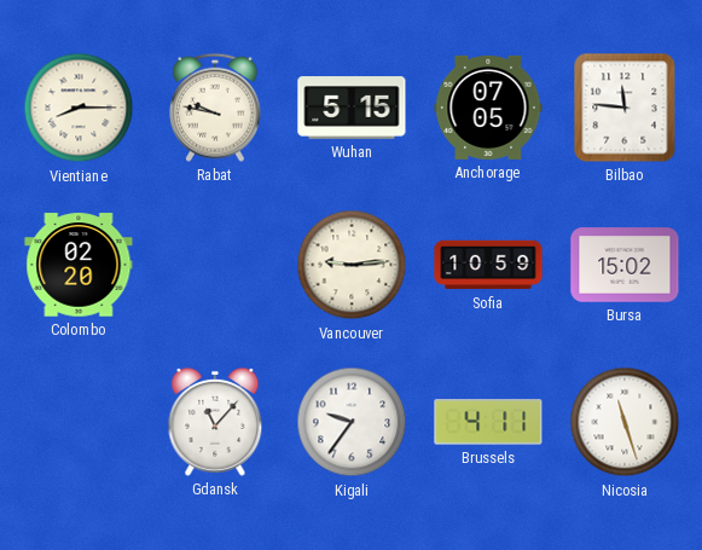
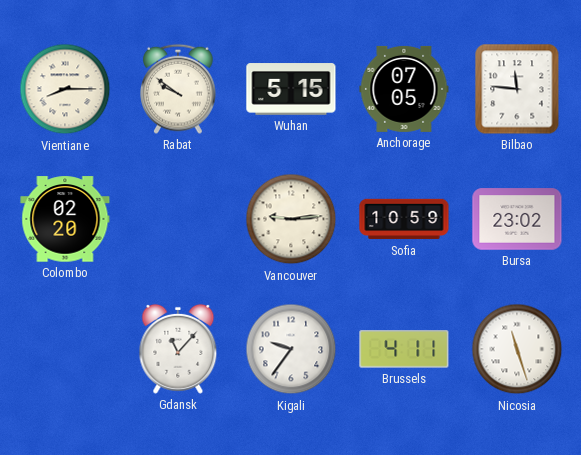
Rabat: 9:47 -> 9:51
Bursa: 15:02 -> 23:02
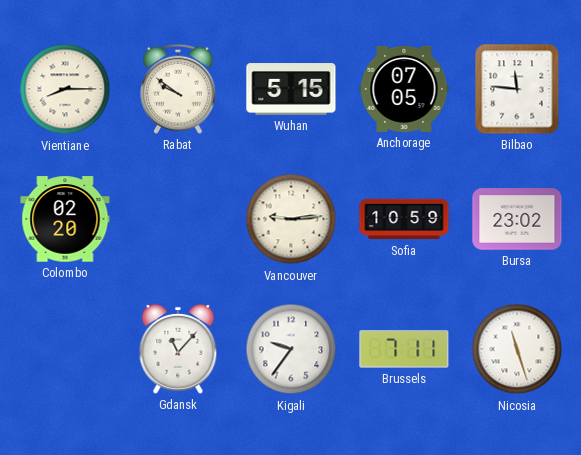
Brussels: 4:11 -> 7:11
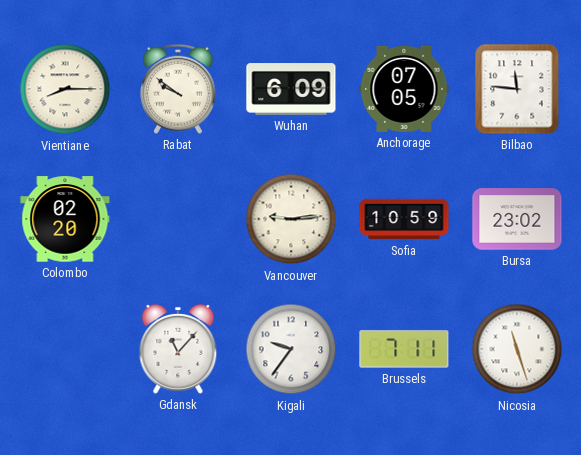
Wuhan: 5:15 -> 6:09
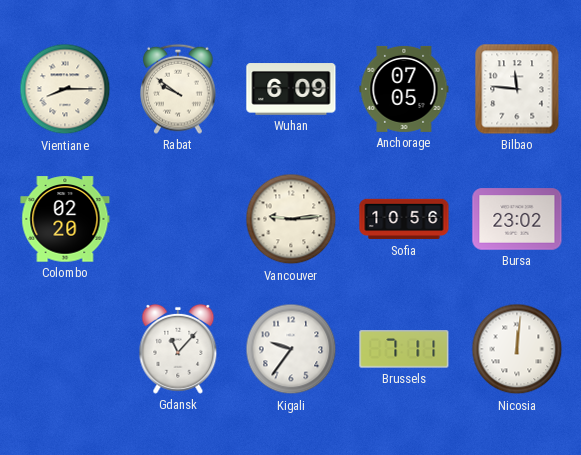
Sofia: 10:59 -> 10:56
Nicosia: 11:27 -> 12:01
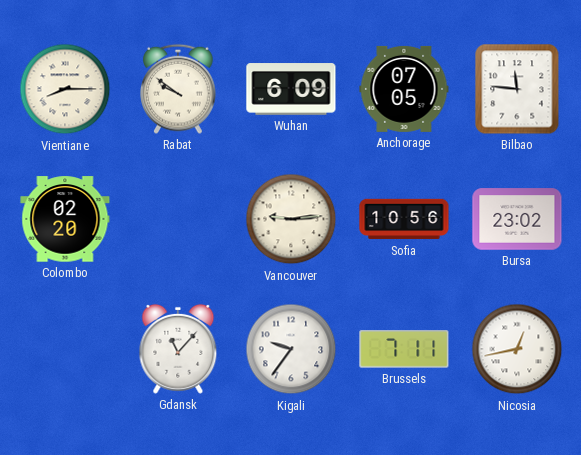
Nicosia: 12:01 -> 12:43
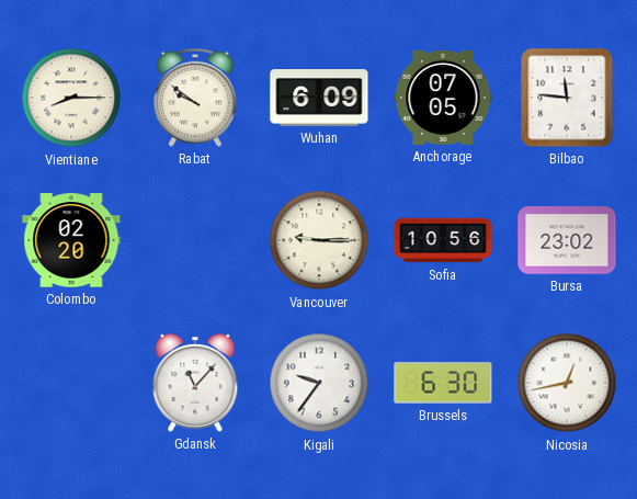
Vancouver: 9:14 -> 9:15
Brussels: 7:11 -> 6:30
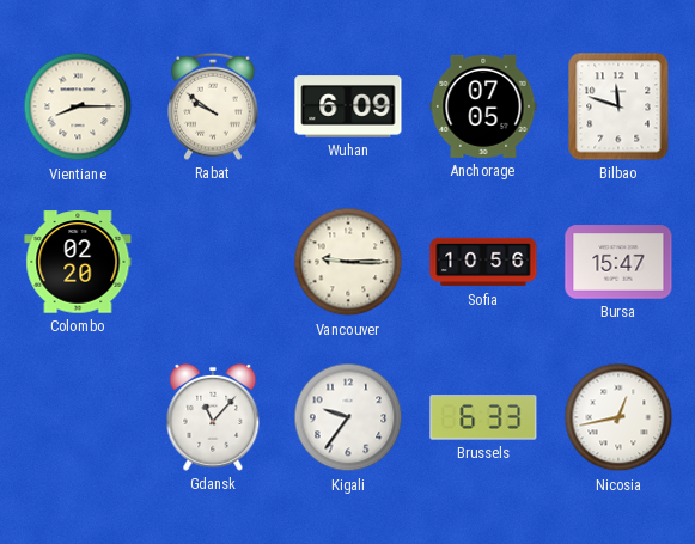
Bilbao: 11:46 -> 11:48
Bursa: 23:02 -> 15:47
Brussels: 6:30 -> 6:33
